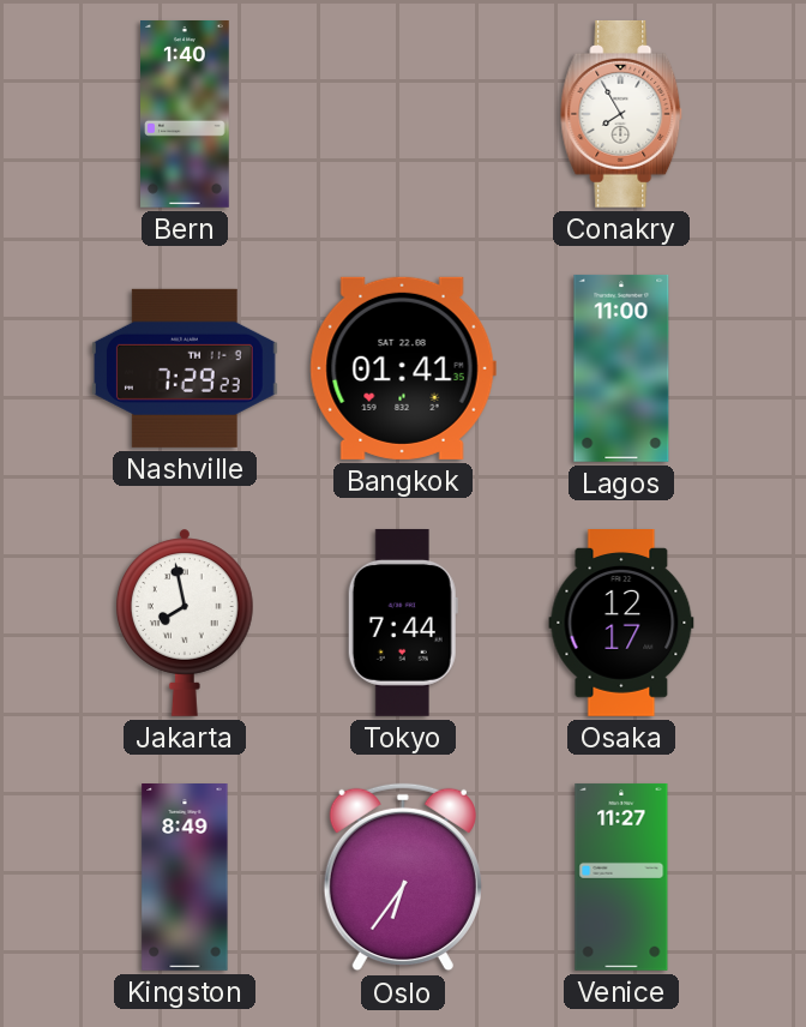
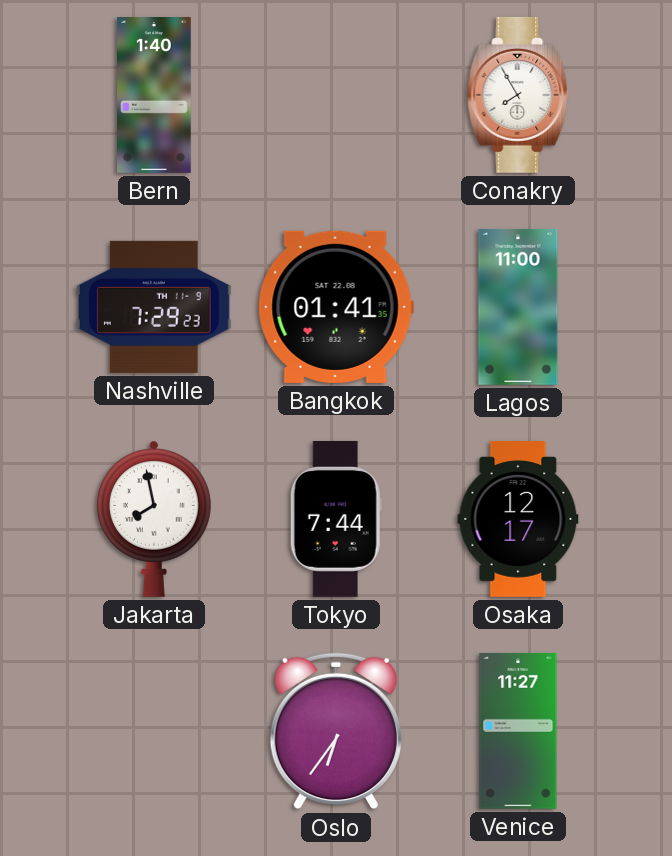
Kingston: 8:49 -> none
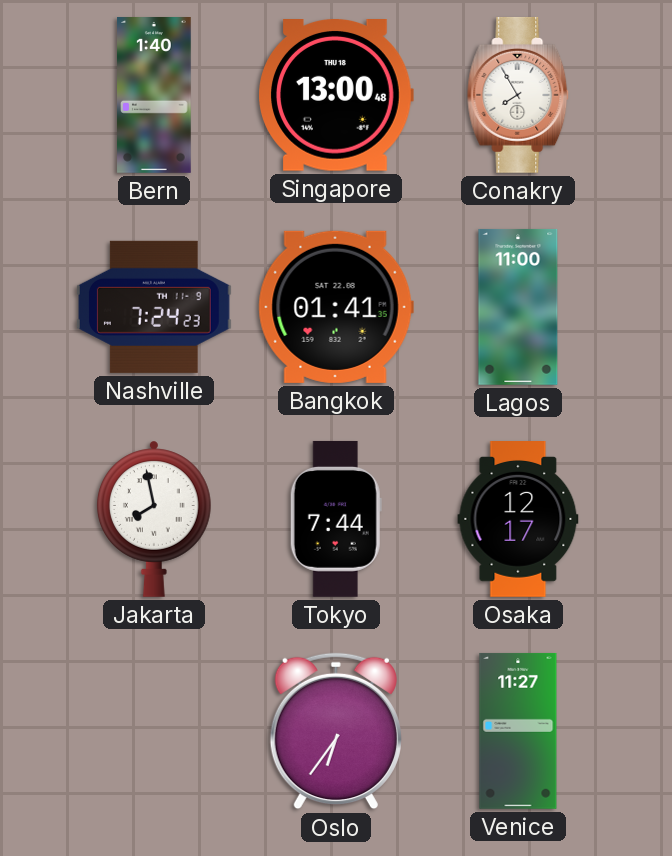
Singapore: none -> 13:00
Nashville: 7:29 -> 7:24
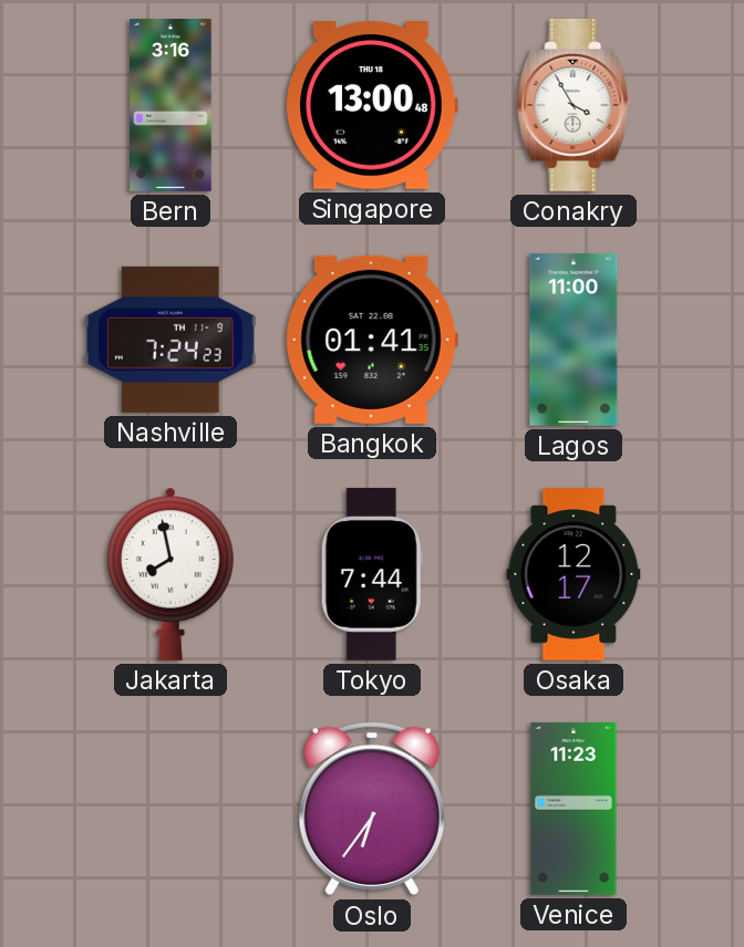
Bern: 1:40 -> 3:16
Conakry: 7:55 -> 3:55
Venice: 11:27 -> 11:23
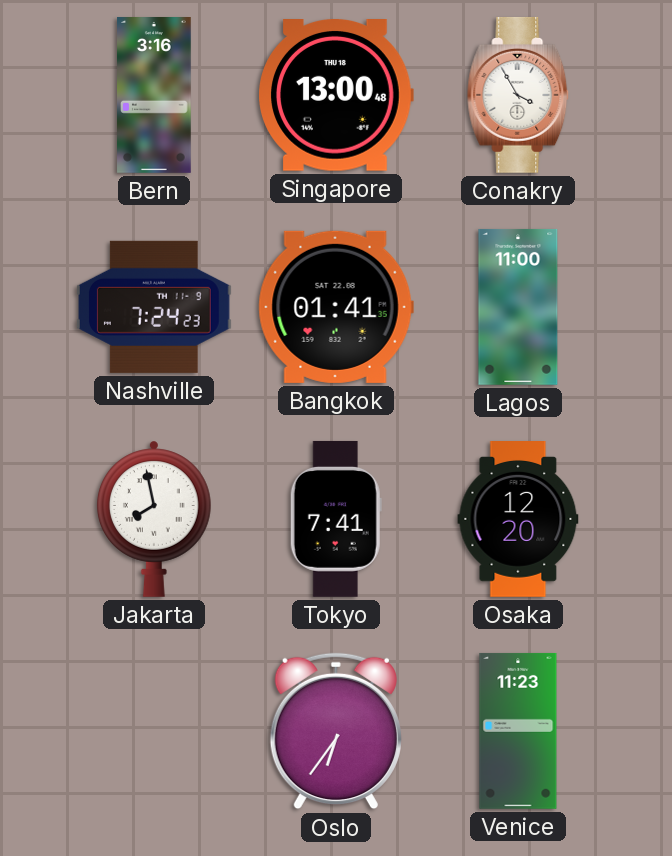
Tokyo: 7:44 -> 7:41
Osaka: 12:17 -> 12:20
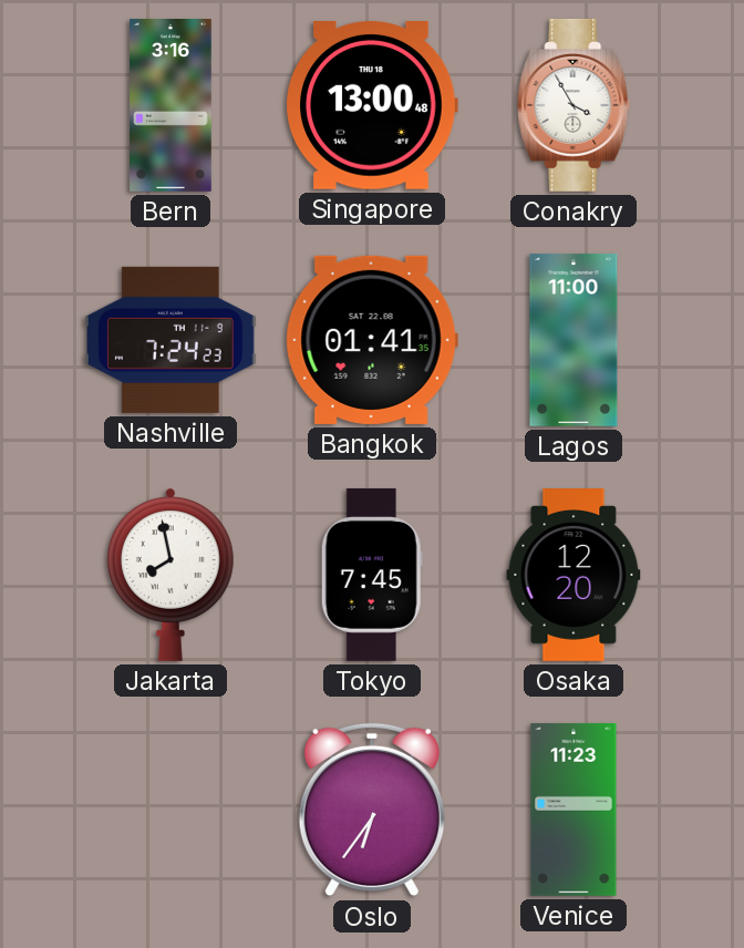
Tokyo: 7:41 -> 7:45
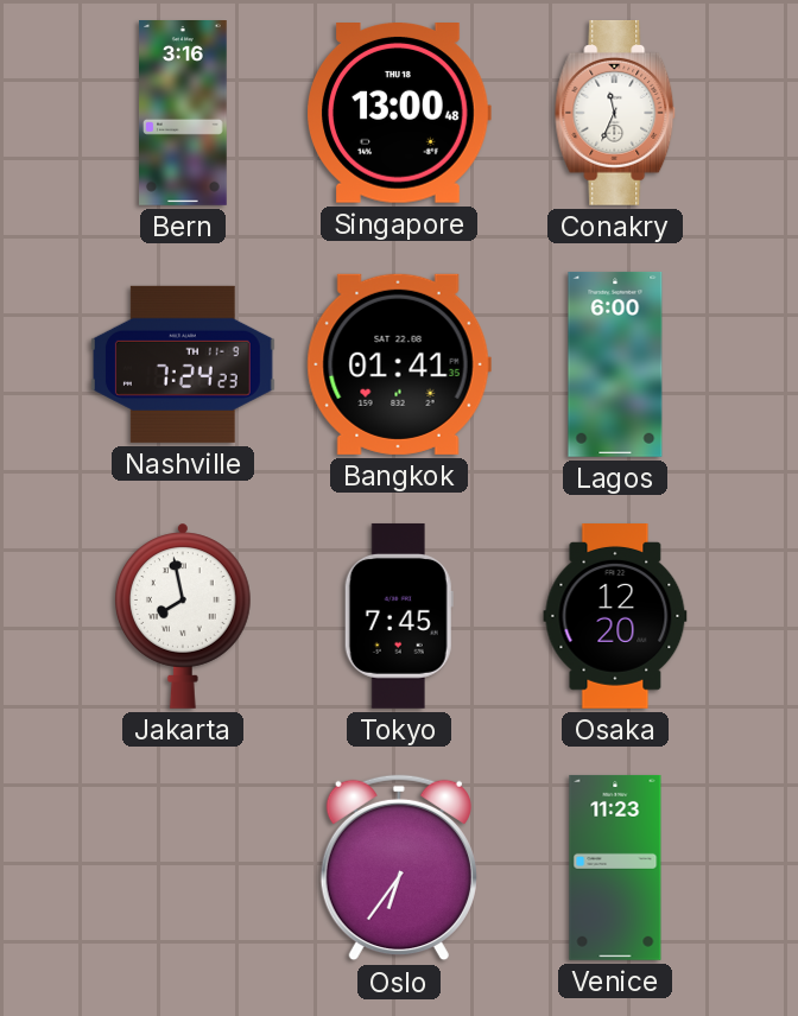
Conakry: 3:55 -> 11:34
Lagos: 11:00 -> 6:00
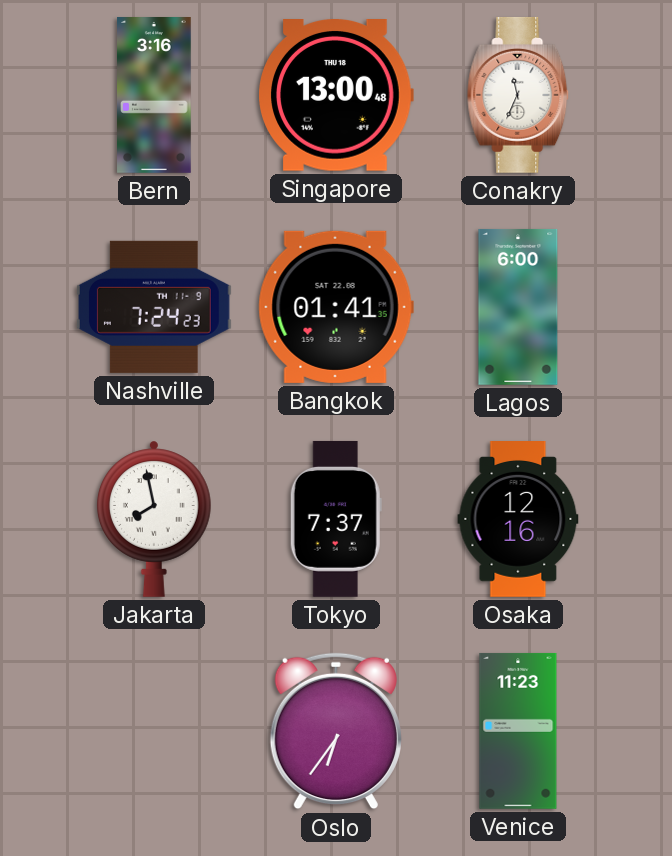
Tokyo: 7:45 -> 7:37
Osaka: 12:20 -> 12:16
